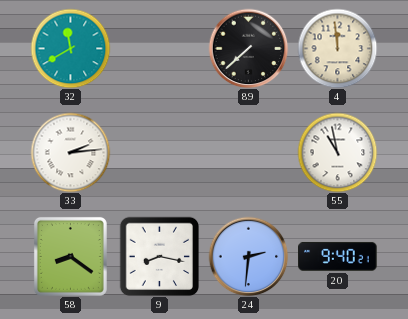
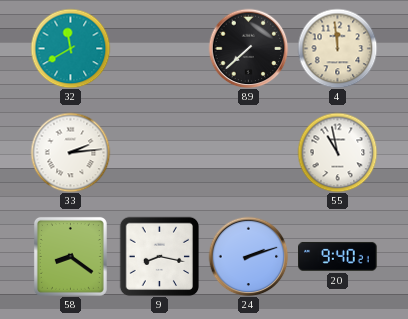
24: 2:31 -> 2:12
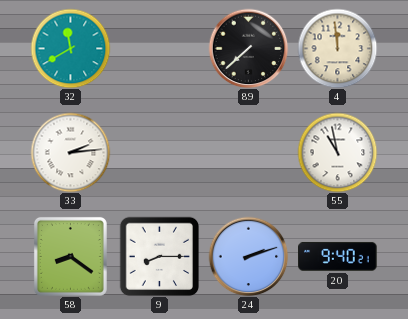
9: 8:17 -> 8:15
